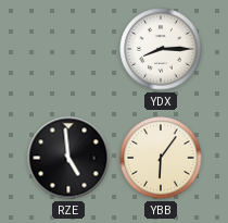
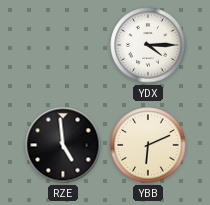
YDX: 8:15 -> 4:15
YBB: 6:06 -> 6:11
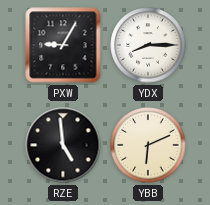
PXW: none -> 9:05
YDX: 4:15 -> 8:15
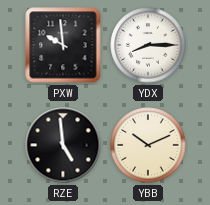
PXW: 9:05 -> 9:59
YBB: 6:11 -> 10:11
